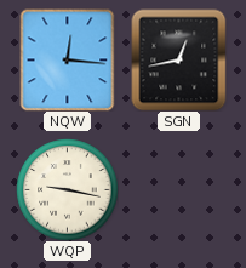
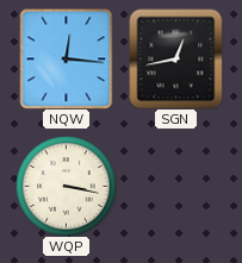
WQP: 9:17 -> 3:17
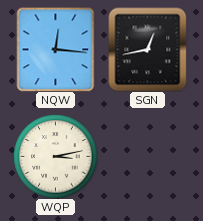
WQP: 3:17 -> 3:13
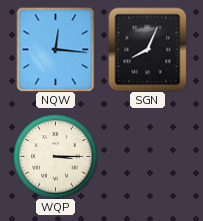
SGN: 12:43 -> 8:04
WQP: 3:13 -> 3:15
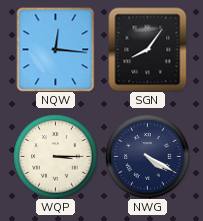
SGN: 8:04 -> 8:06
NWG: none -> 4:20
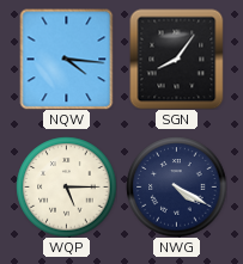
NQW: 12:16 -> 4:16
WQP: 3:15 -> 5:15
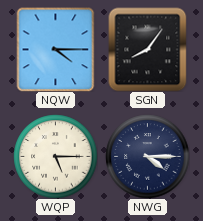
NQW: 4:16 -> 4:15
NWG: 4:20 -> 4:15
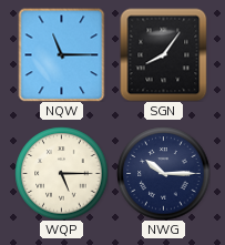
NQW: 4:15 -> 11:15
NWG: 4:15 -> 10:15
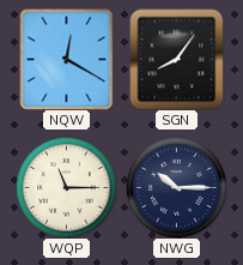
NQW: 11:15 -> 12:20
WQP: 5:15 -> 11:15
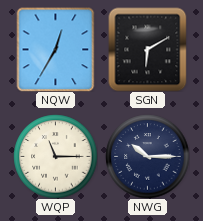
NQW: 12:20 -> 12:35
SGN: 8:06 -> 6:10
